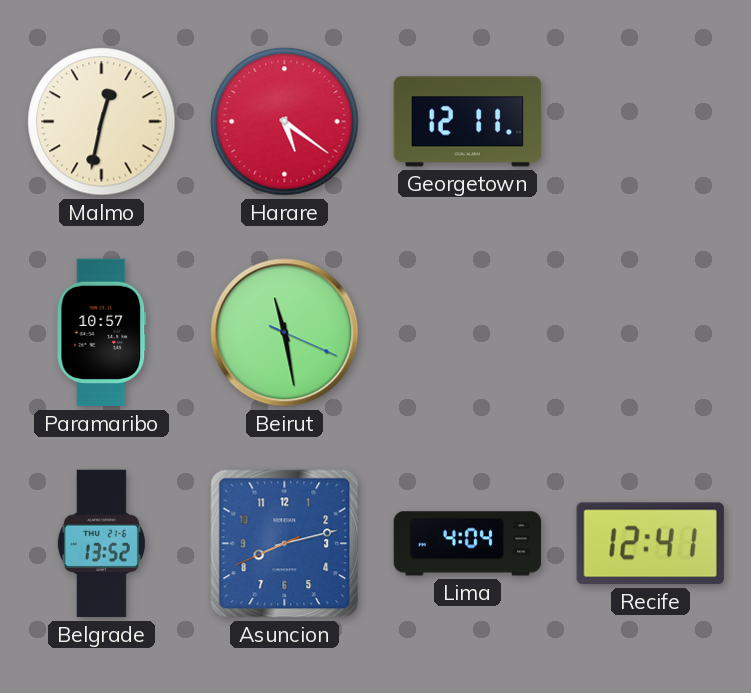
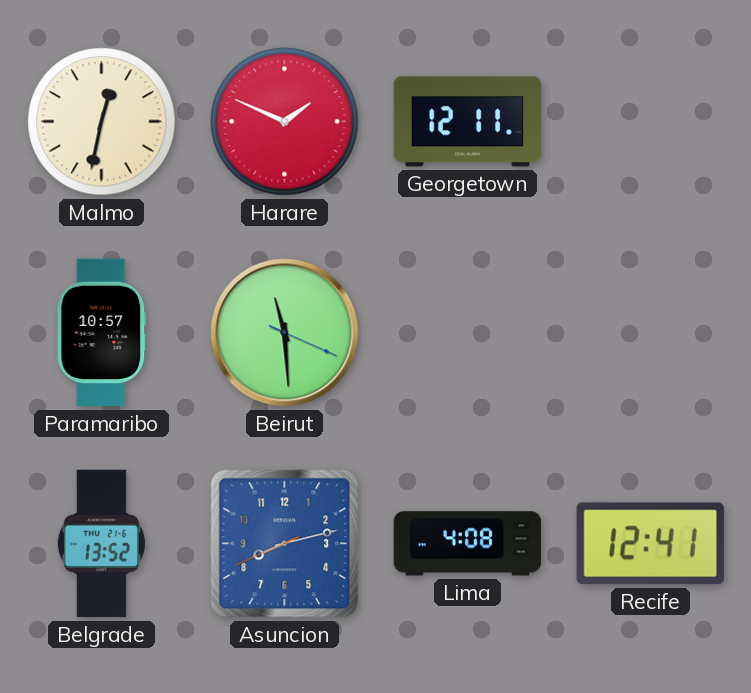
Harare: 5:21 -> 1:49
Beirut: 11:28 -> 11:29
Lima: 4:04 -> 4:08
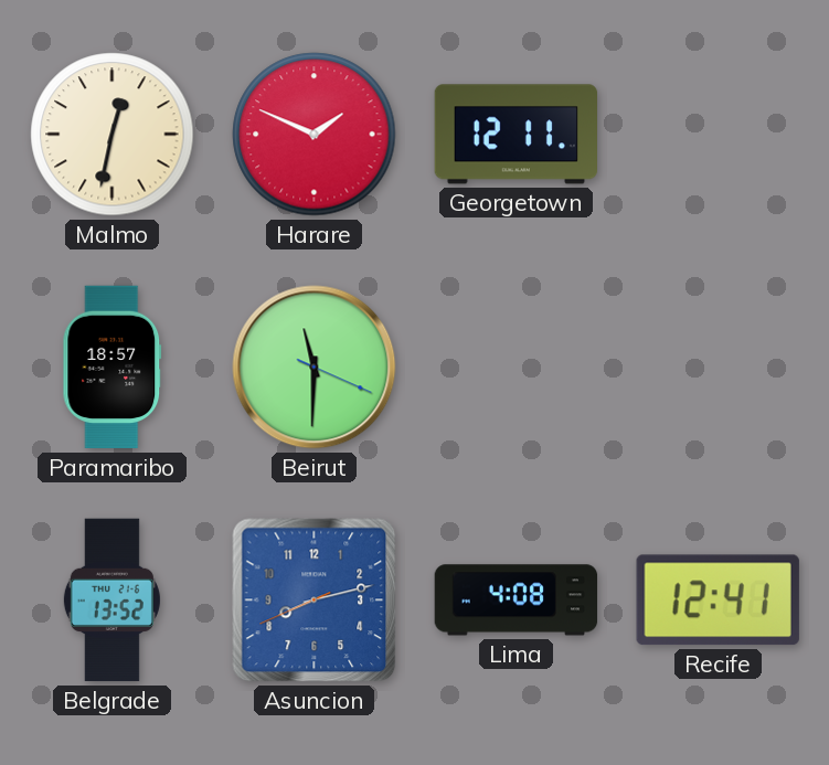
Paramaribo: 10:57 -> 18:57
Beirut: 11:29 -> 11:30
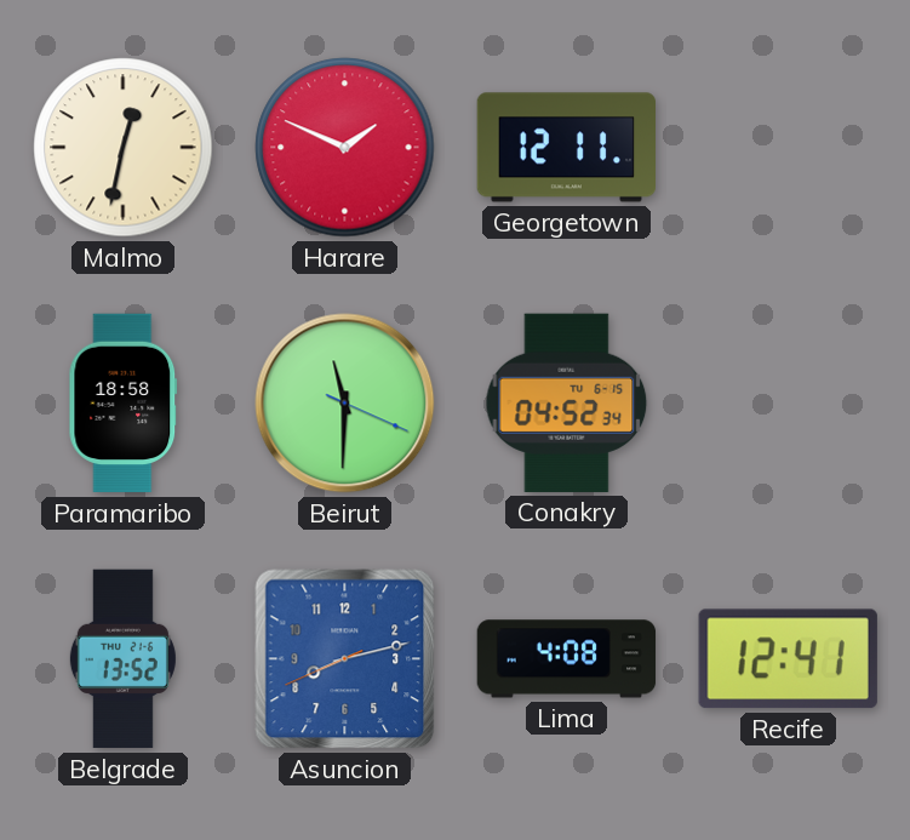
Paramaribo: 18:57 -> 18:58
Conakry: none -> 04:52
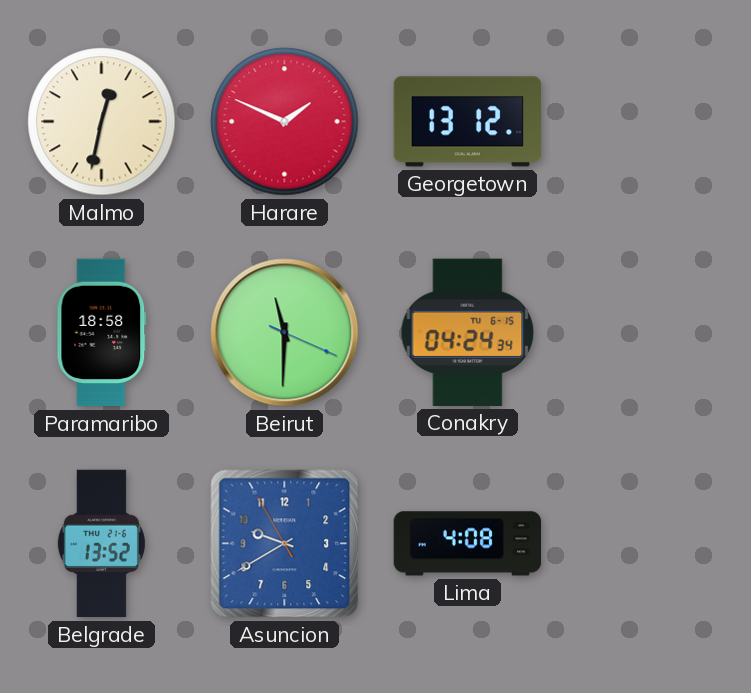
Georgetown: 12:11 -> 13:12
Conakry: 04:52 -> 04:24
Asuncion: 8:12 -> 9:39
Recife: 12:41 -> none
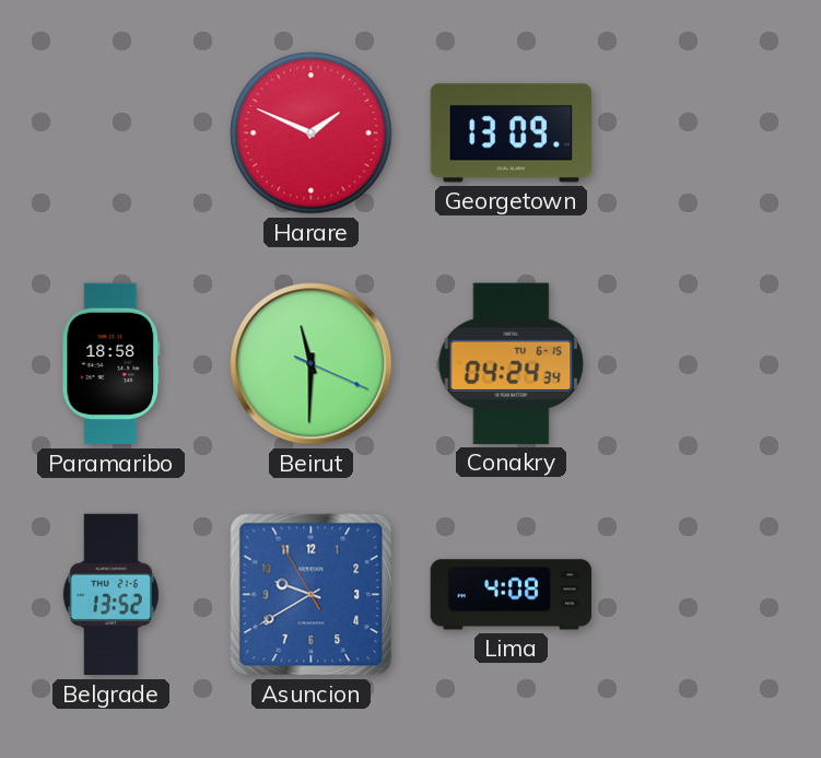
Malmo: 12:32 -> none
Georgetown: 13:12 -> 13:09
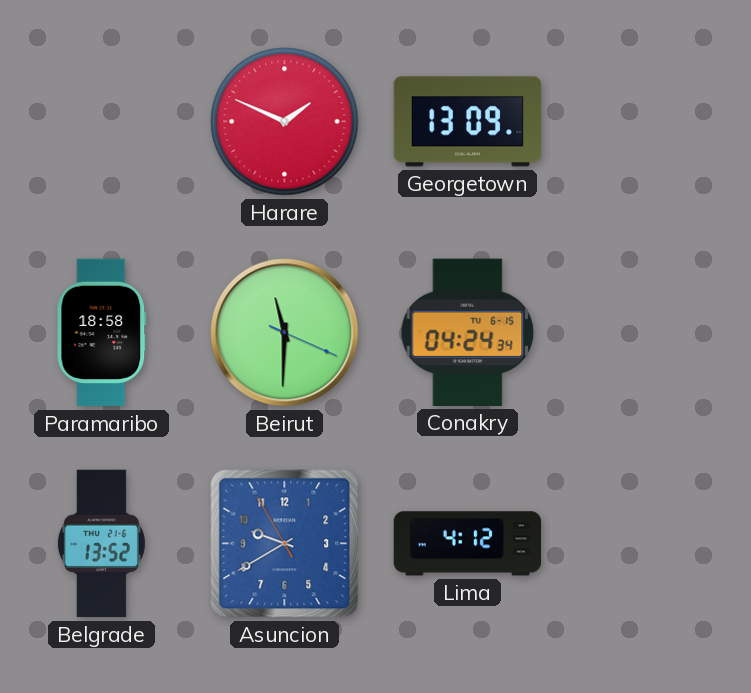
Lima: 4:08 -> 4:12
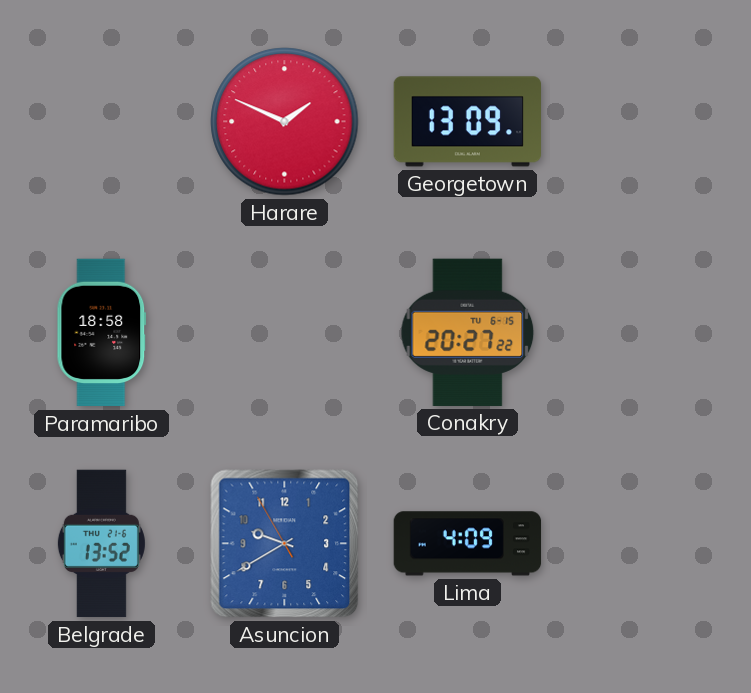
Beirut: 11:30 -> none
Conakry: 04:24 -> 20:27
Lima: 4:12 -> 4:09
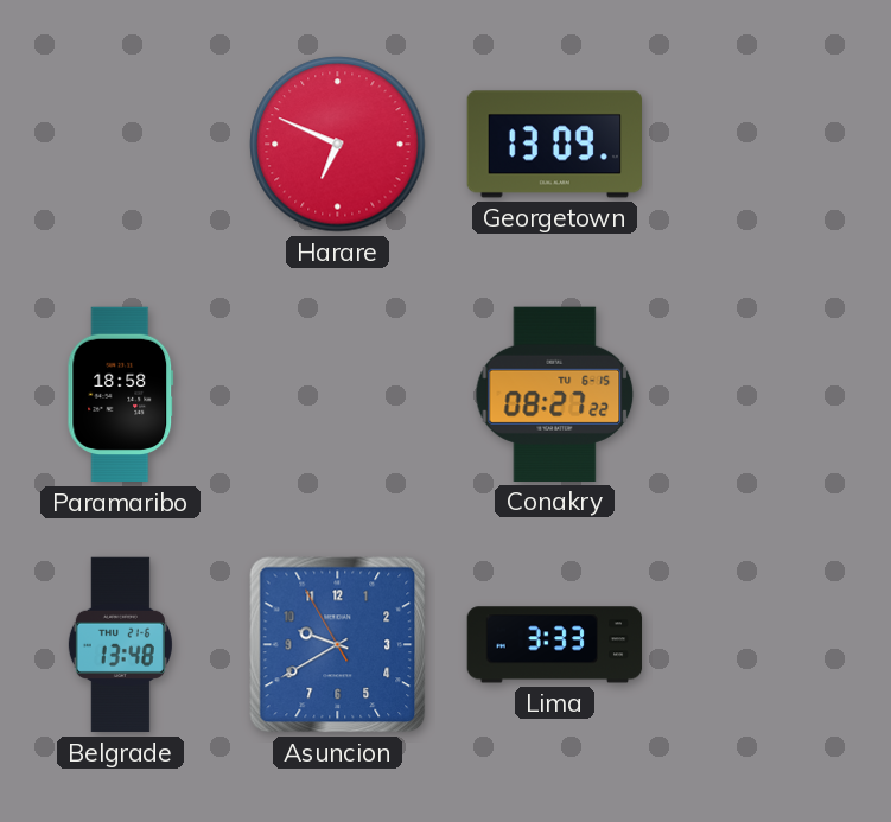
Harare: 1:49 -> 6:49
Conakry: 20:27 -> 08:27
Belgrade: 13:52 -> 13:48
Lima: 4:09 -> 3:33
